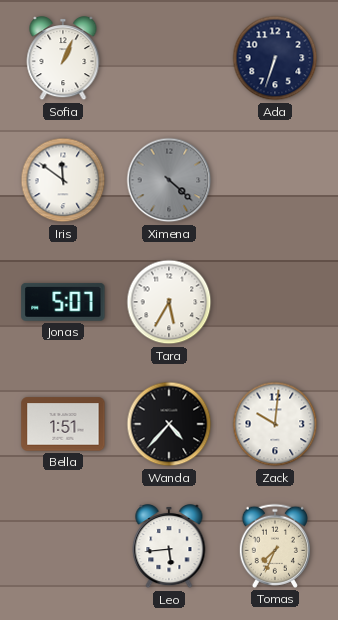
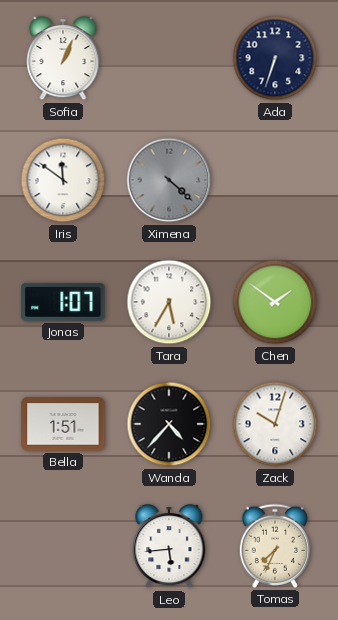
Jonas: 5:07 -> 1:07
Chen: none -> 1:51
Zack: 10:01 -> 10:03
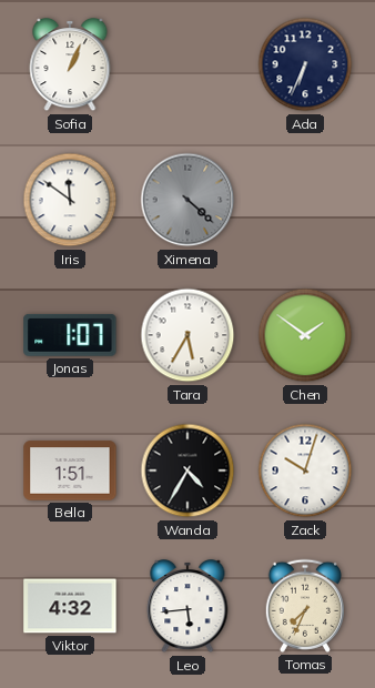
Ada: 6:33 -> 6:34
Wanda: 4:37 -> 4:35
Viktor: none -> 4:32
